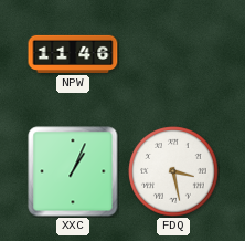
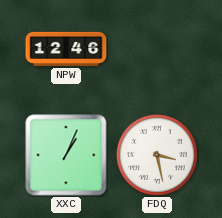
NPW: 11:46 -> 12:46
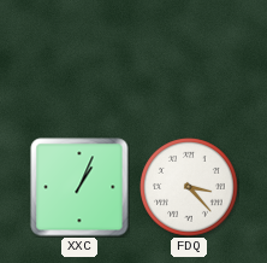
NPW: 12:46 -> none
FDQ: 3:28 -> 3:23
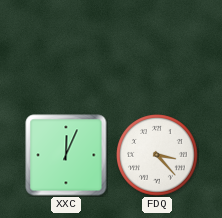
XXC: 1:04 -> 12:04
